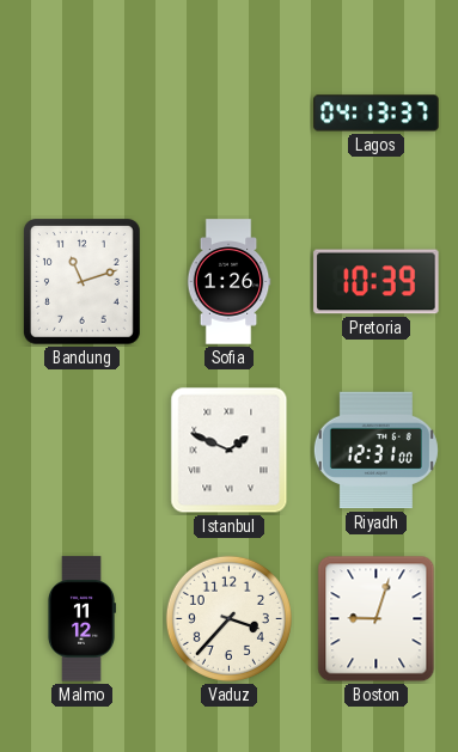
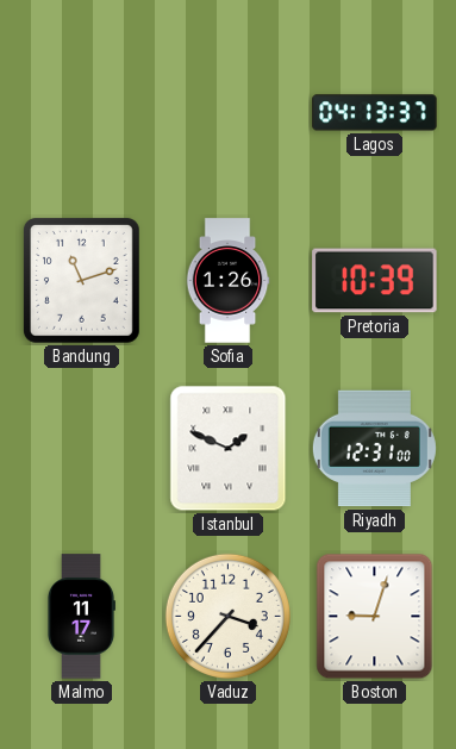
Malmo: 11:12 -> 11:17
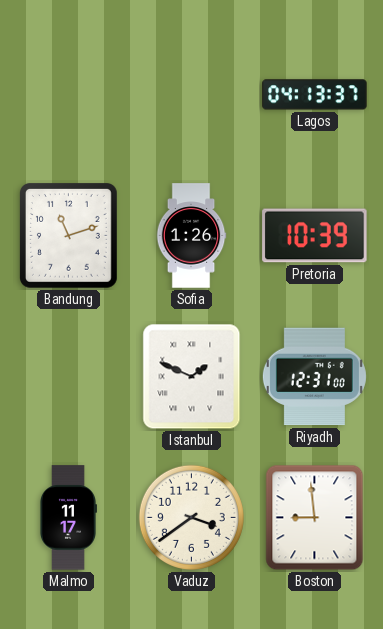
Vaduz: 3:37 -> 3:39
Boston: 9:03 -> 8:59
